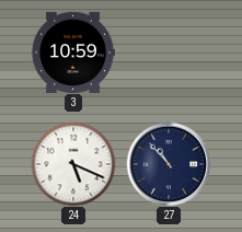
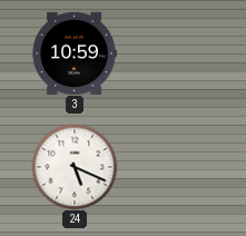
27: 10:53 -> none
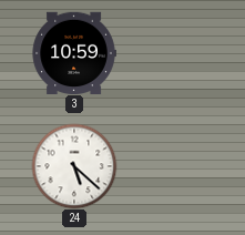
24: 5:19 -> 5:22
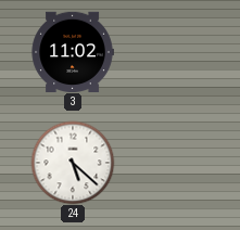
3: 10:59 -> 11:02
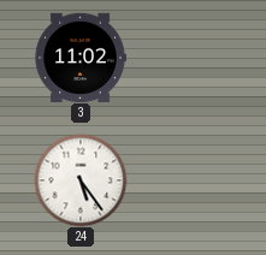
24: 5:22 -> 5:24
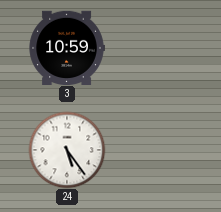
3: 11:02 -> 10:59
